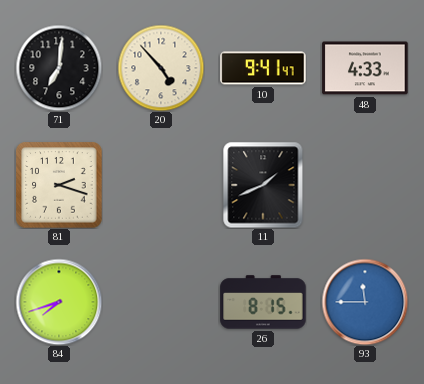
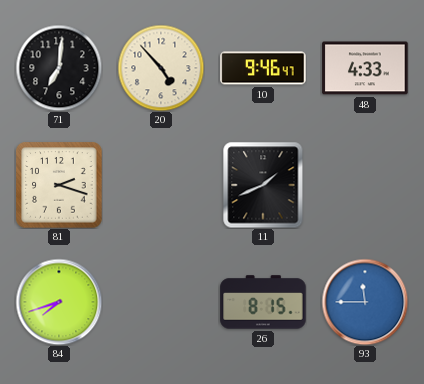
10: 9:41 -> 9:46
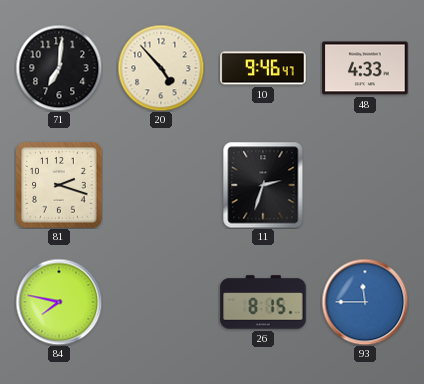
11: 1:41 -> 2:33
84: 7:42 -> 7:47
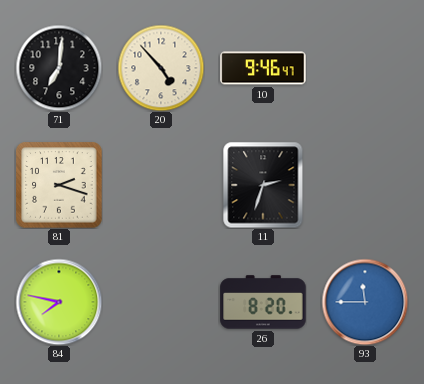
48: 4:33 -> none
26: 8:15 -> 8:20
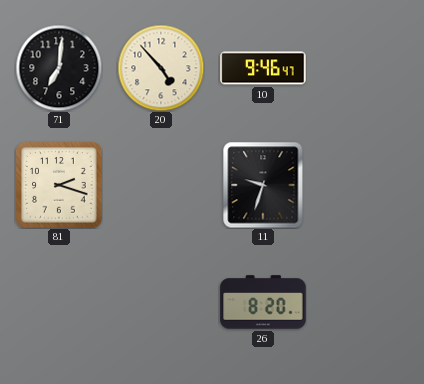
11: 2:33 -> 9:33
84: 7:47 -> none
93: 11:45 -> none
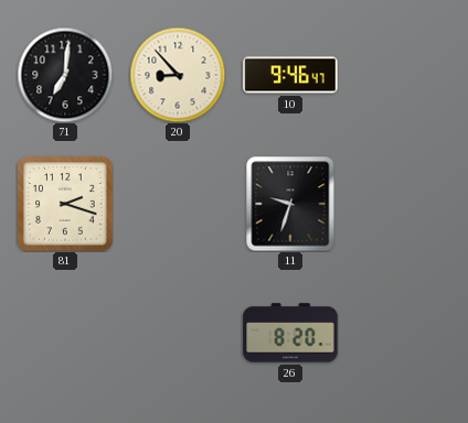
20: 4:53 -> 8:53
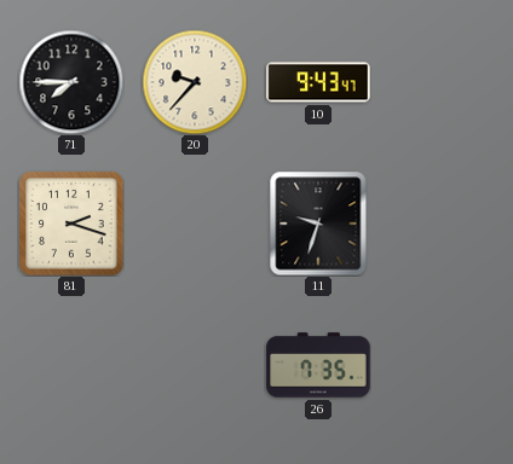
71: 7:01 -> 7:45
20: 8:53 -> 9:37
10: 9:46 -> 9:43
26: 8:20 -> 7:35
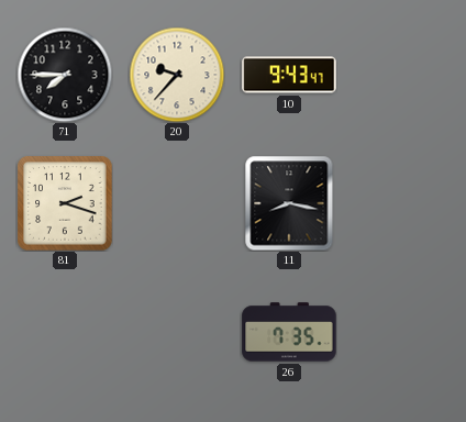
11: 9:33 -> 8:17
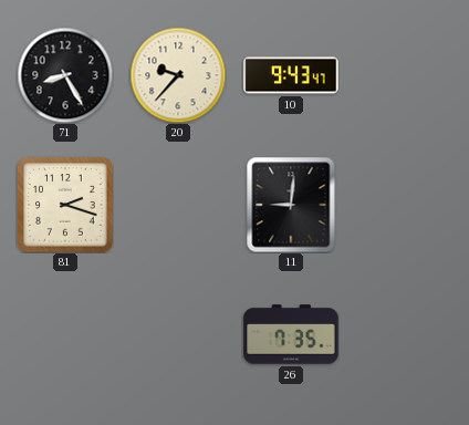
71: 7:45 -> 8:25
11: 8:17 -> 9:01
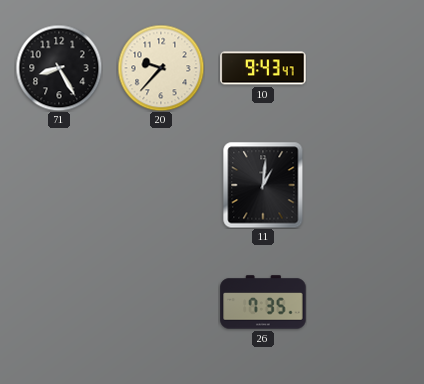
81: 2:18 -> none
11: 9:01 -> 1:01
